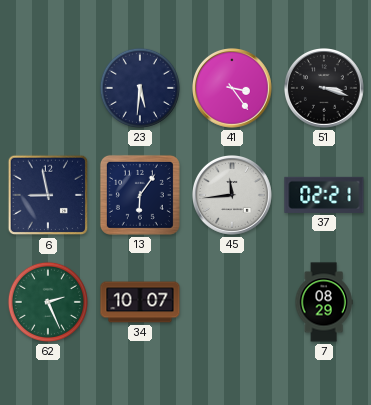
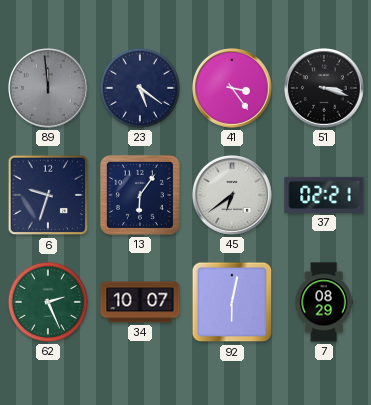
89: none -> 11:59
23: 5:31 -> 5:21
6: 8:58 -> 9:33
45: 11:44 -> 6:39
92: none -> 6:02
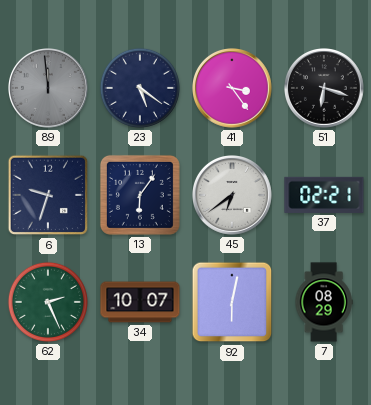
51: 3:18 -> 6:18
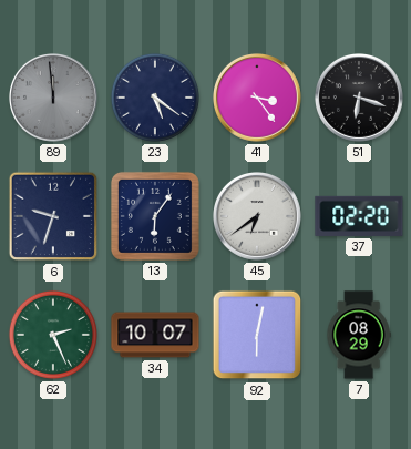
37: 02:21 -> 02:20
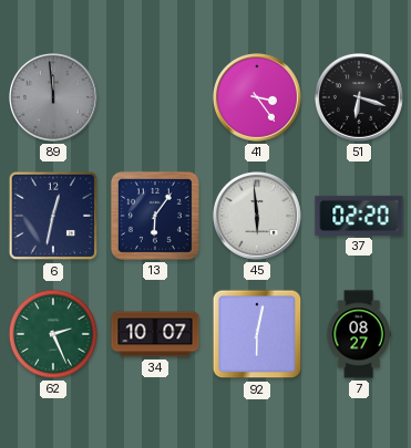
23: 5:21 -> none
6: 9:33 -> 12:32
45: 6:39 -> 5:59
7: 08:29 -> 08:27
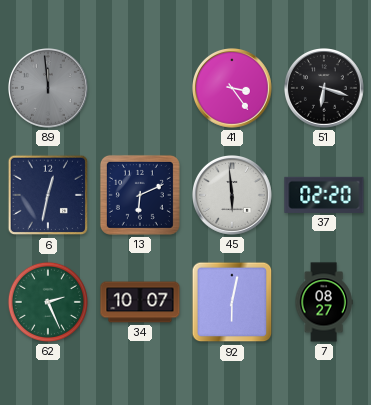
13: 6:06 -> 6:11
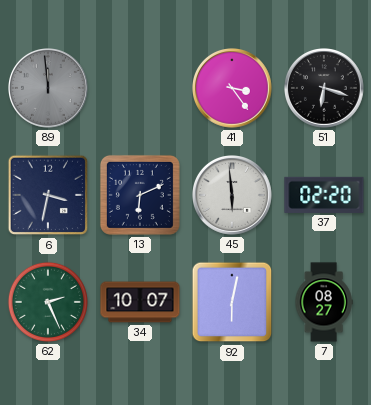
6: 12:32 -> 3:32
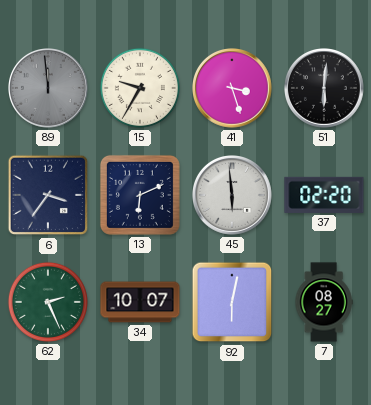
15: none -> 9:35
41: 3:24 -> 3:27
51: 6:18 -> 6:01
6: 3:32 -> 3:36
